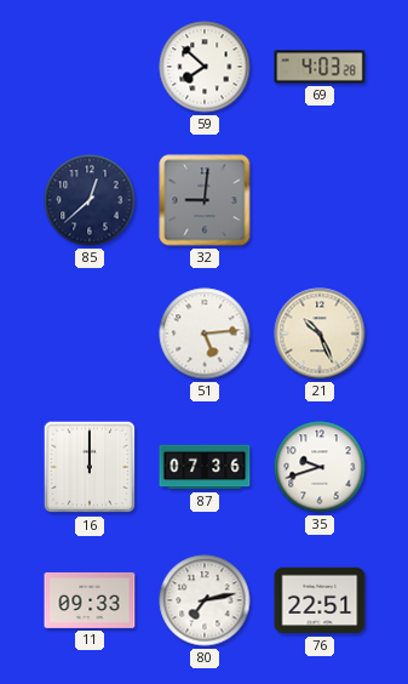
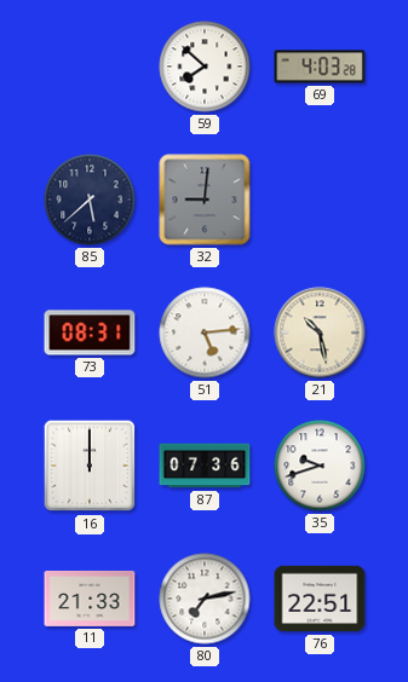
85: 12:38 -> 5:38
73: none -> 08:31
21: 10:26 -> 10:28
11: 09:33 -> 21:33
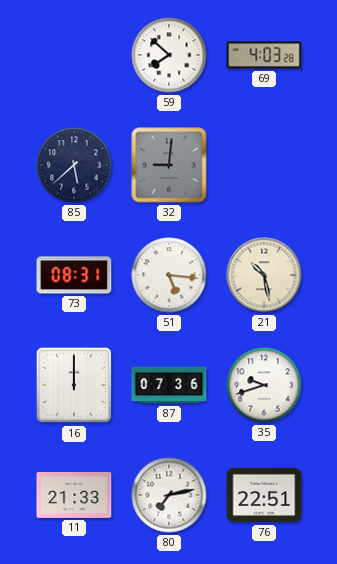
51: 5:14 -> 5:16
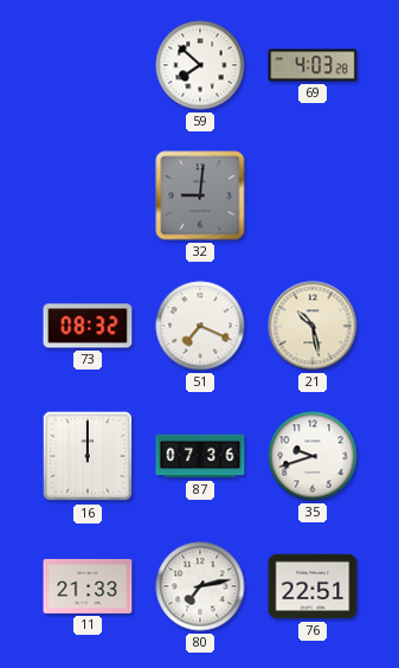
85: 5:38 -> none
73: 08:31 -> 08:32
51: 5:16 -> 7:19
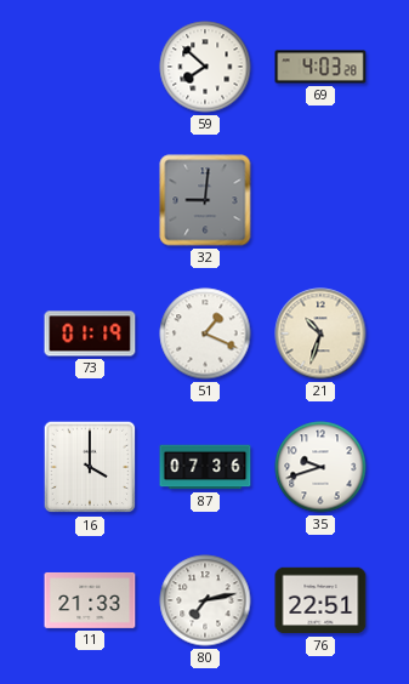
73: 08:32 -> 01:19
51: 7:19 -> 1:19
21: 10:28 -> 10:33
16: 12:00 -> 4:00
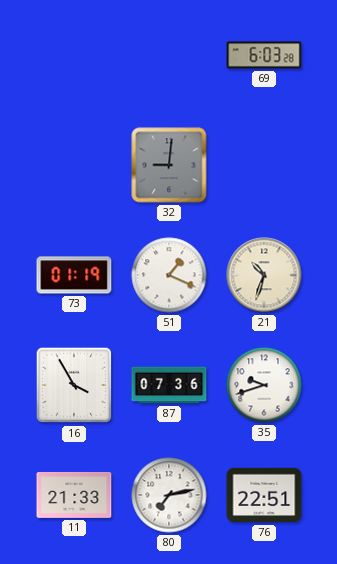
59: 7:52 -> none
69: 4:03 -> 6:03
16: 4:00 -> 3:55
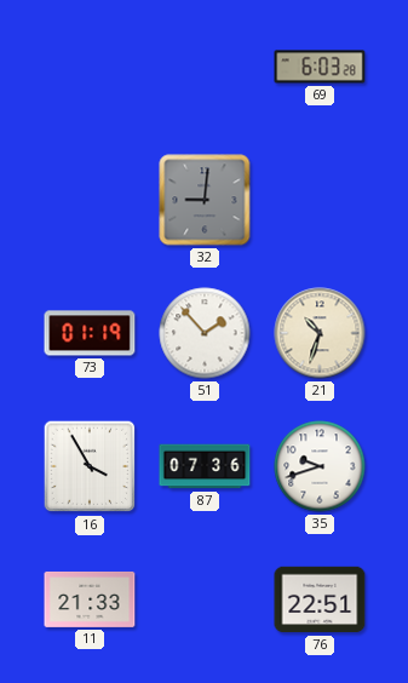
51: 1:19 -> 1:53
80: 7:13 -> none
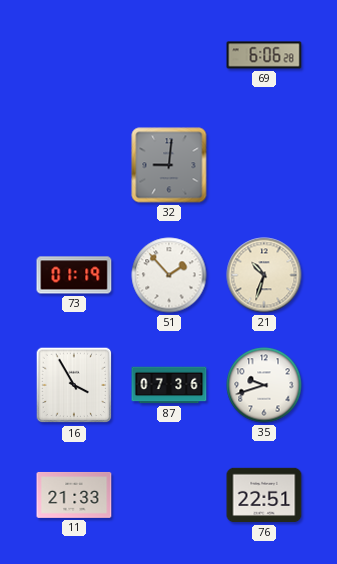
69: 6:03 -> 6:06
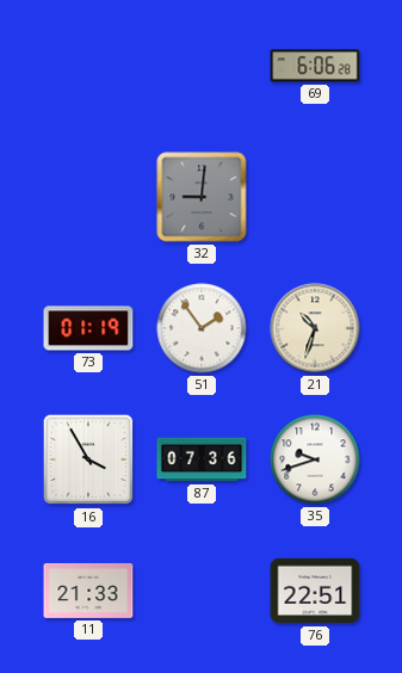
51: 1:53 -> 1:54
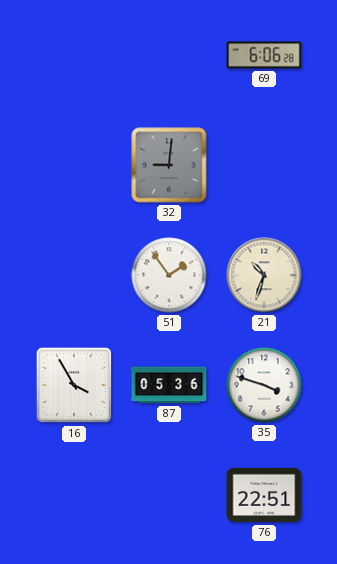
73: 01:19 -> none
87: 07:36 -> 05:36
35: 9:42 -> 3:48
11: 21:33 -> none
